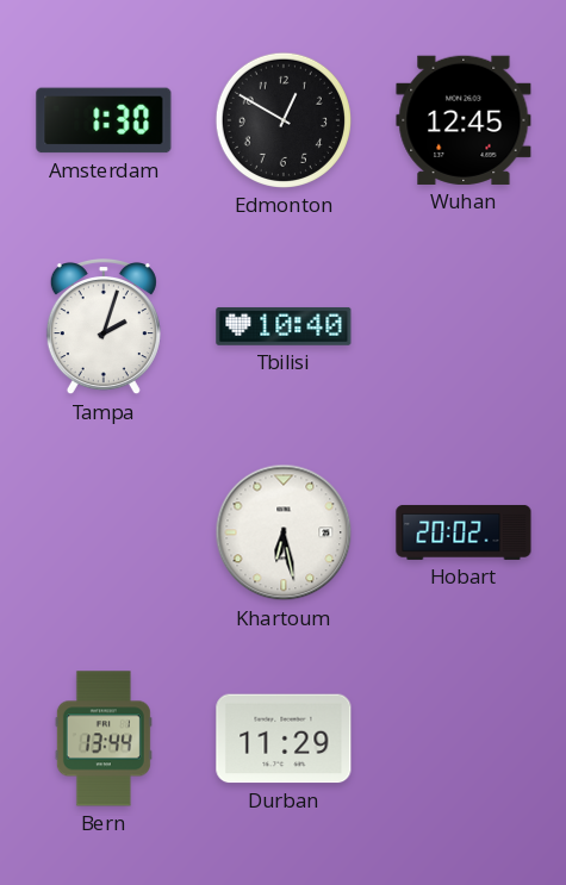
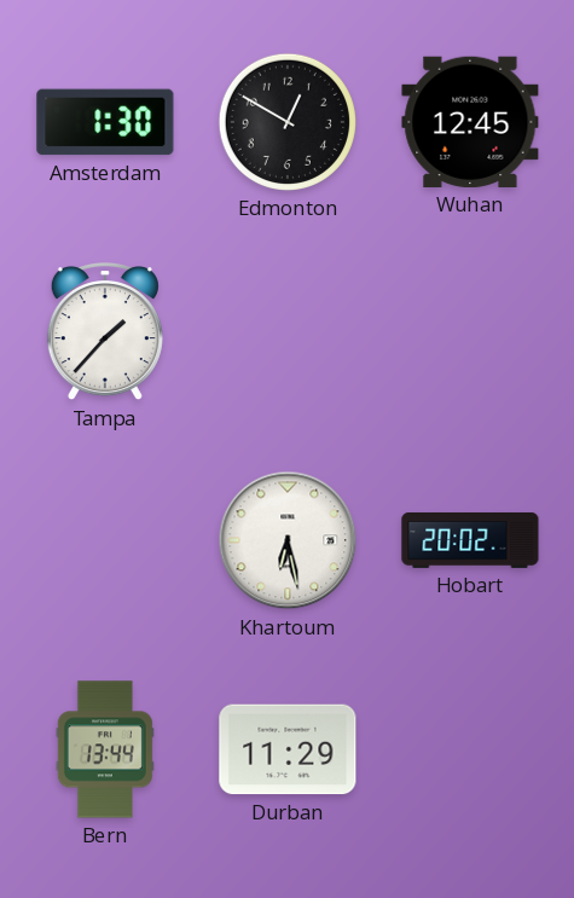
Tampa: 2:03 -> 1:37
Tbilisi: 10:40 -> none
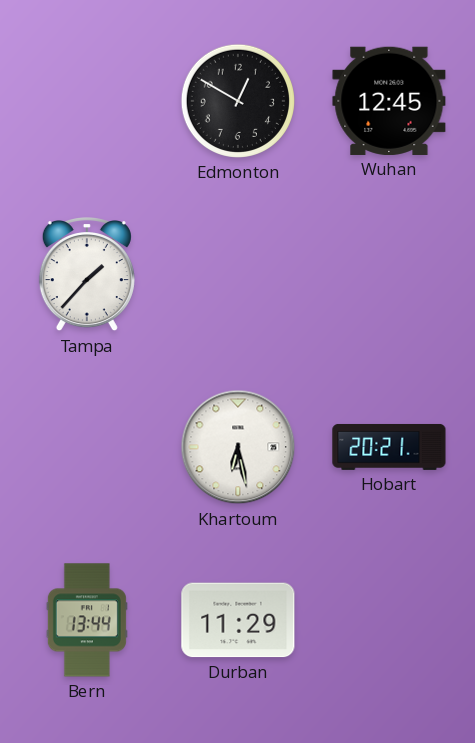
Amsterdam: 1:30 -> none
Hobart: 20:02 -> 20:21
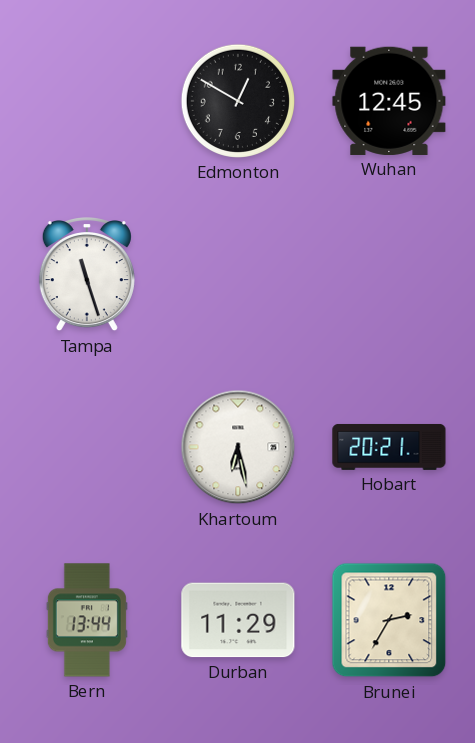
Tampa: 1:37 -> 11:27
Brunei: none -> 2:35
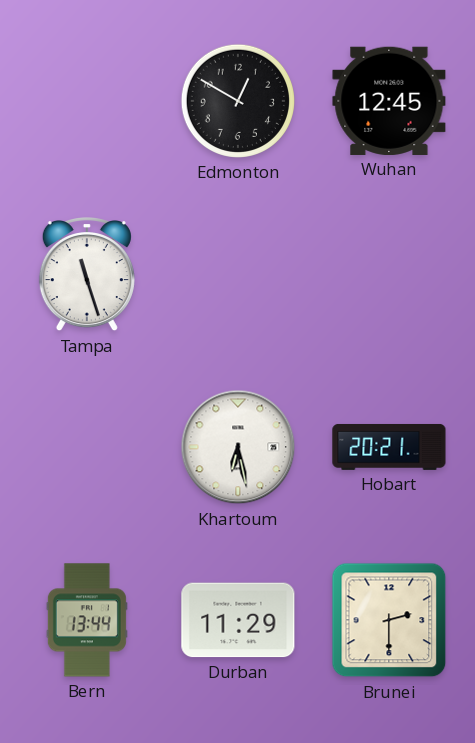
Brunei: 2:35 -> 2:30
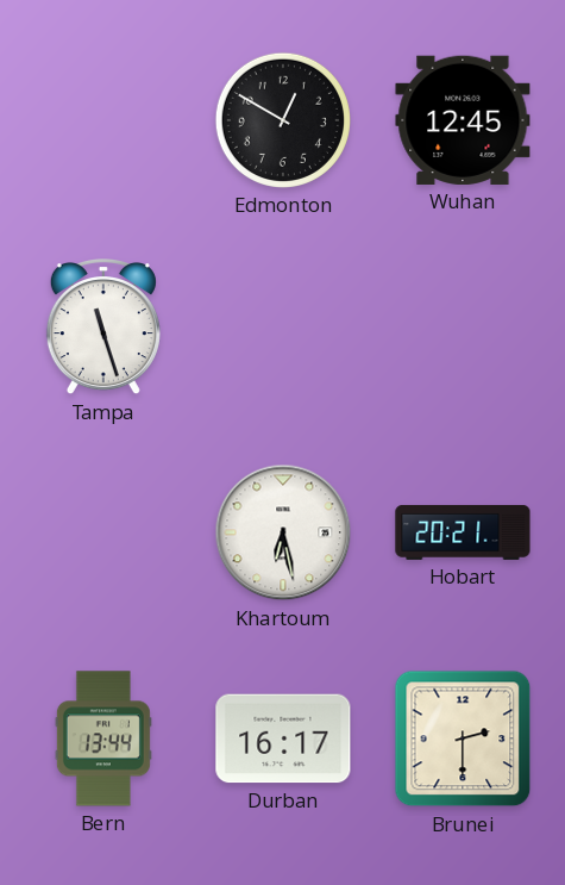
Durban: 11:29 -> 16:17
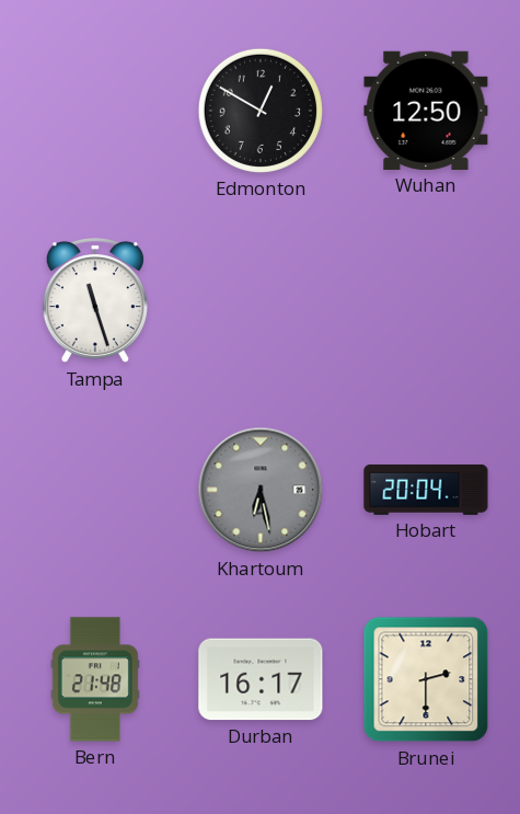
Wuhan: 12:45 -> 12:50
Khartoum dial: white -> grey
Hobart: 20:21 -> 20:04
Bern: 13:44 -> 21:48
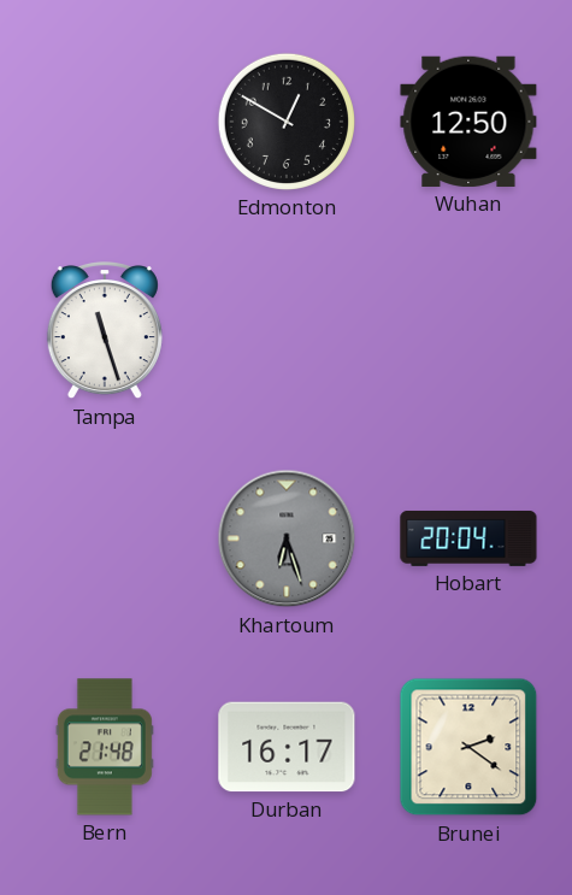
Khartoum: 6:28 -> 6:27
Brunei: 2:30 -> 2:21
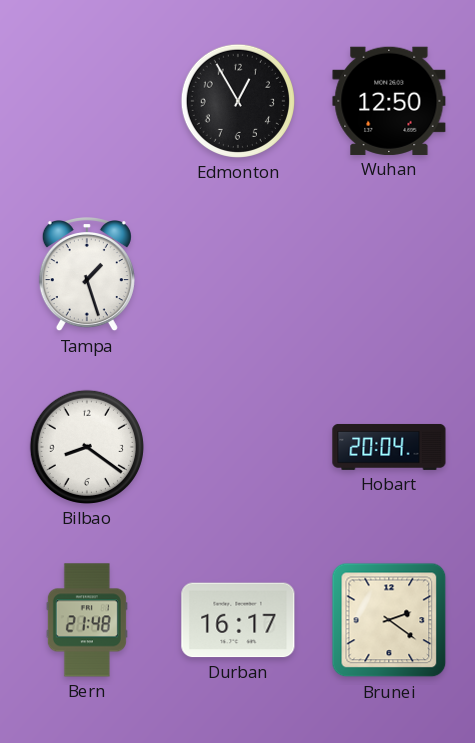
Edmonton: 12:50 -> 12:55
Tampa: 11:27 -> 1:27
Bilbao: none -> 8:21
Khartoum: 6:27 -> none
